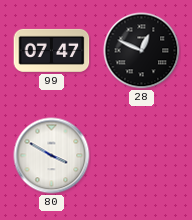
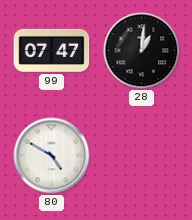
28: 12:49 -> 1:01
80: 3:50 -> 4:50
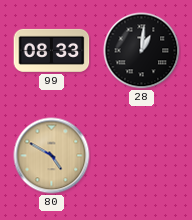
99: 07:47 -> 08:33
80 dial: white -> champagne
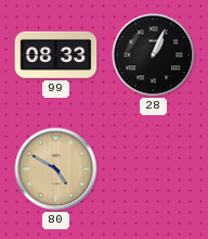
28: 1:01 -> 1:04
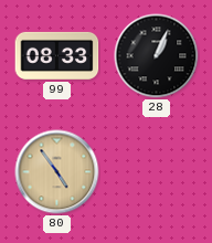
80: 4:50 -> 4:54
